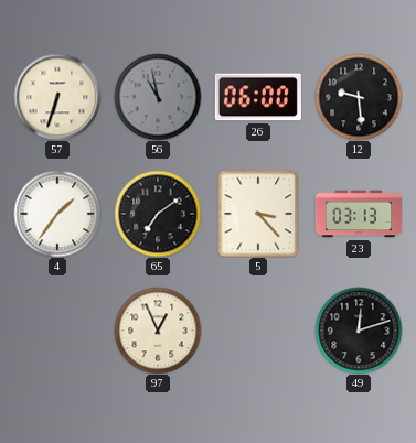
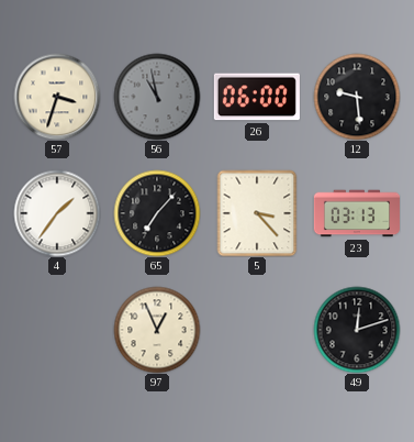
57: 6:33 -> 3:33
65: 7:09 -> 7:07
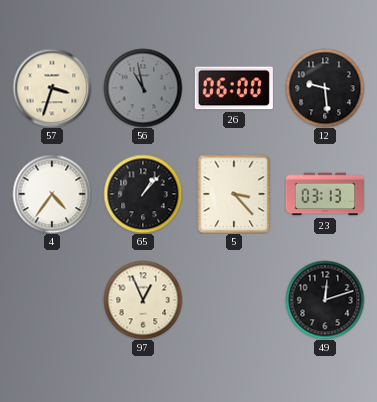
4: 1:36 -> 4:36
65: 7:07 -> 1:07
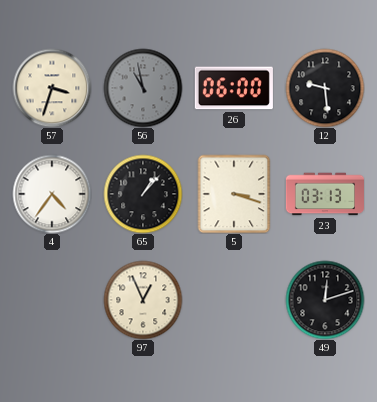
5: 3:23 -> 3:18
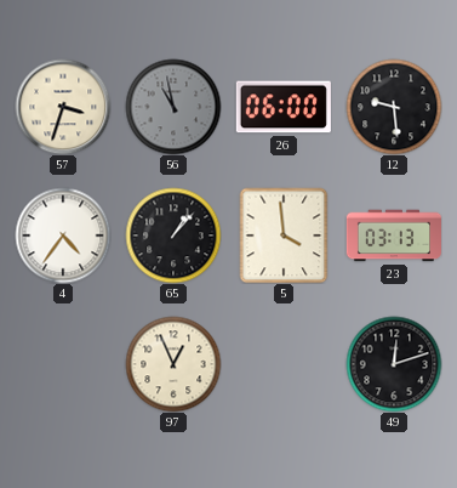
5: 3:18 -> 3:59
